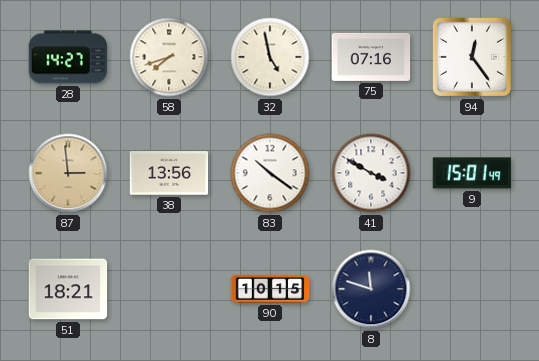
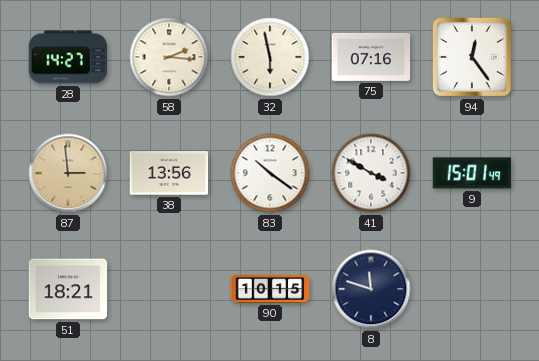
58: 7:42 -> 2:16
32: 4:58 -> 5:58
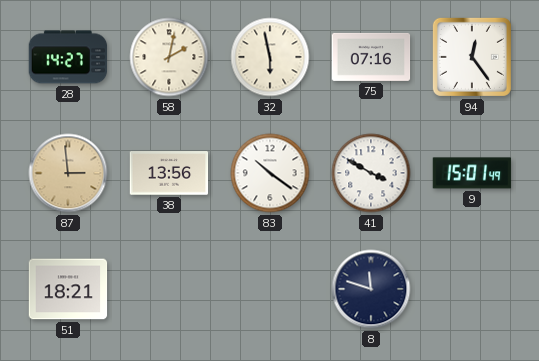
58: 2:16 -> 2:02
90: 10:15 -> none
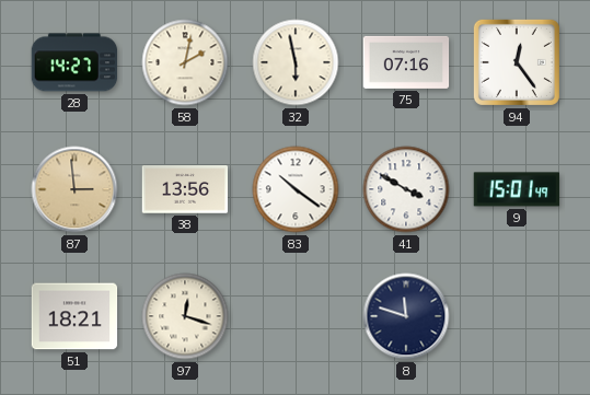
97: none -> 12:18
